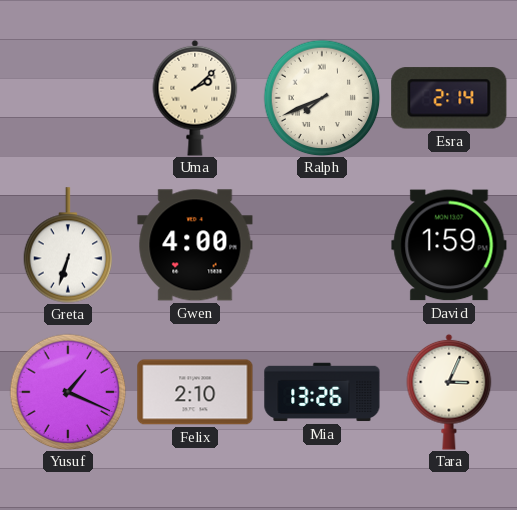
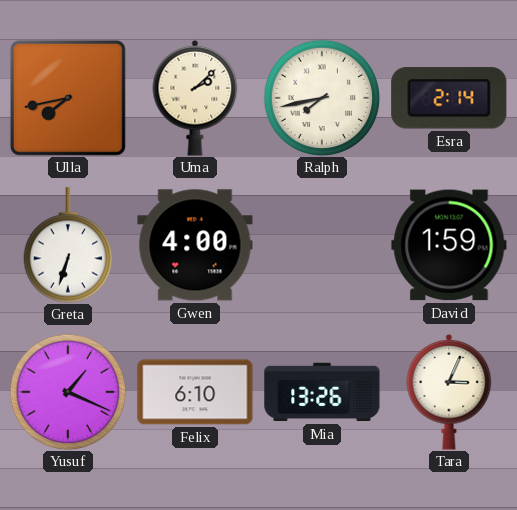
Ulla: none -> 7:43
Ralph: 7:41 -> 7:43
Felix: 2:10 -> 6:10
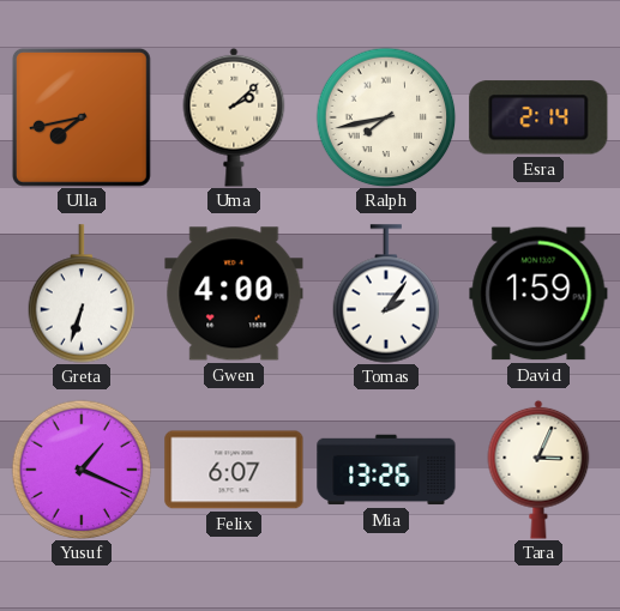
Tomas: none -> 2:06
Felix: 6:10 -> 6:07
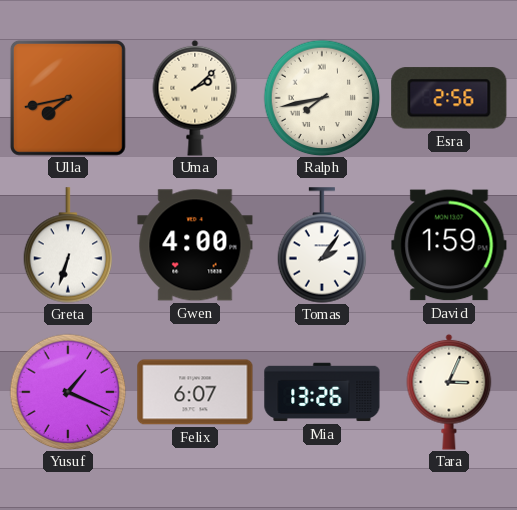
Esra: 2:14 -> 2:56
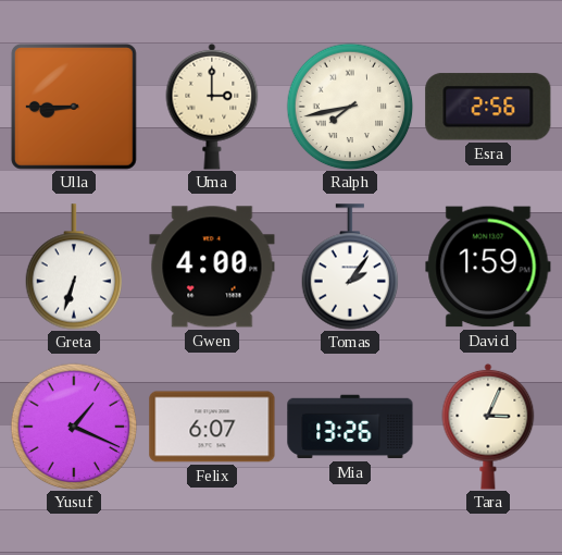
Ulla: 7:43 -> 8:45
Uma: 2:08 -> 3:00
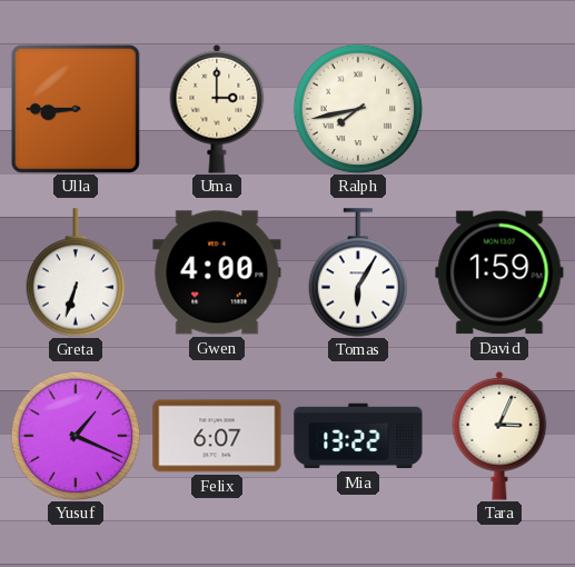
Esra: 2:56 -> none
Tomas: 2:06 -> 6:05
Mia: 13:26 -> 13:22
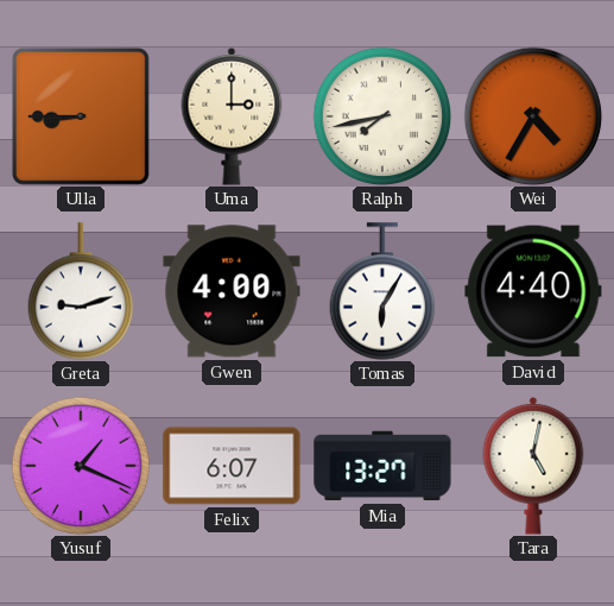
Wei: none -> 4:35
Greta: 6:33 -> 9:12
David: 1:59 -> 4:40
Mia: 13:22 -> 13:27
Tara: 3:04 -> 5:02
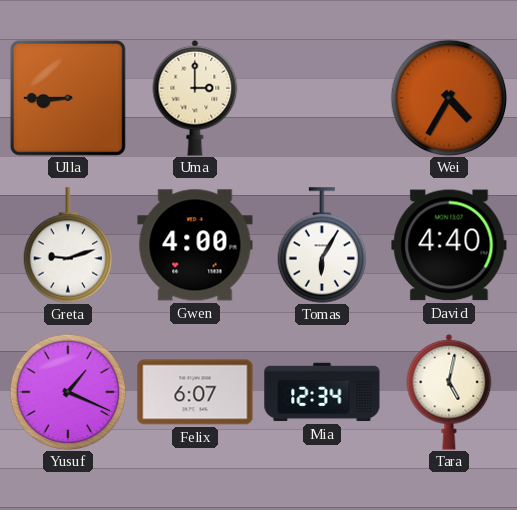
Ralph: 7:43 -> none
Mia: 13:27 -> 12:34
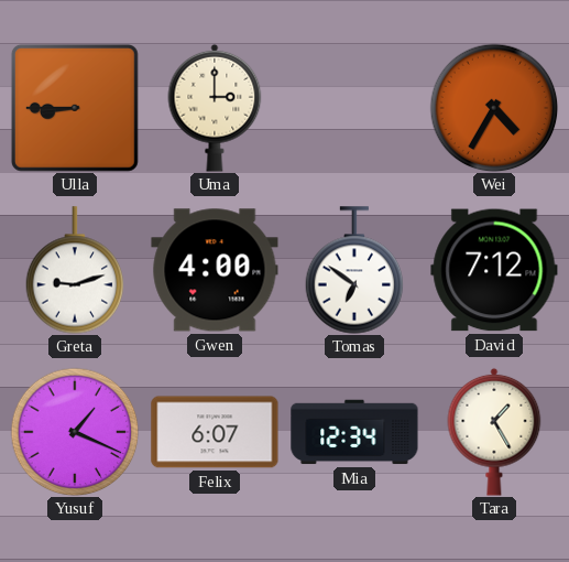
Tomas: 6:05 -> 6:51
David: 4:40 -> 7:12
Tara: 5:02 -> 1:25
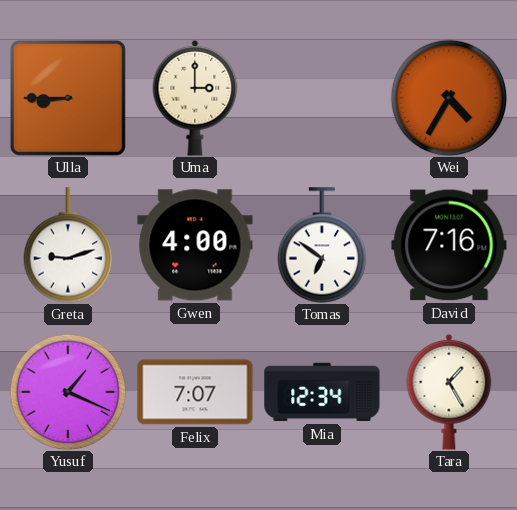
David: 7:12 -> 7:16
Felix: 6:07 -> 7:07
